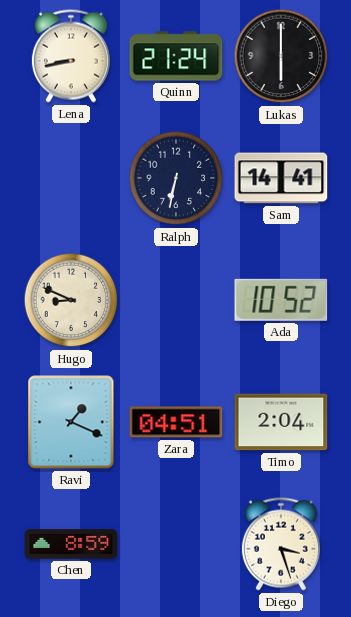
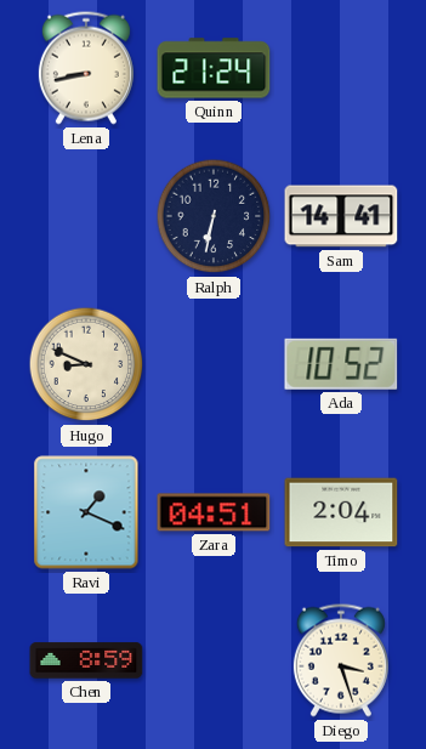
Lukas: 6:00 -> none
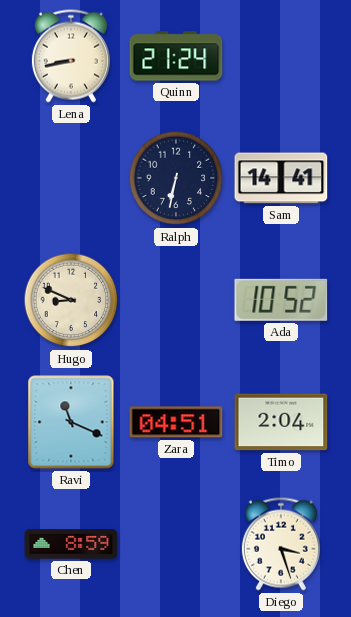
Ravi: 1:19 -> 11:19
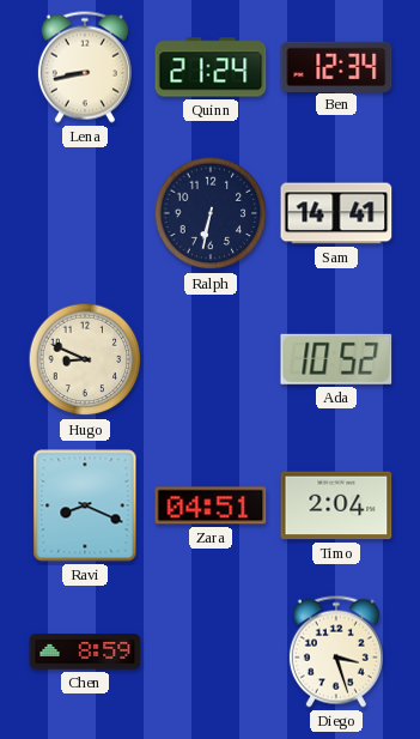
Ben: none -> 12:34
Ravi: 11:19 -> 8:19
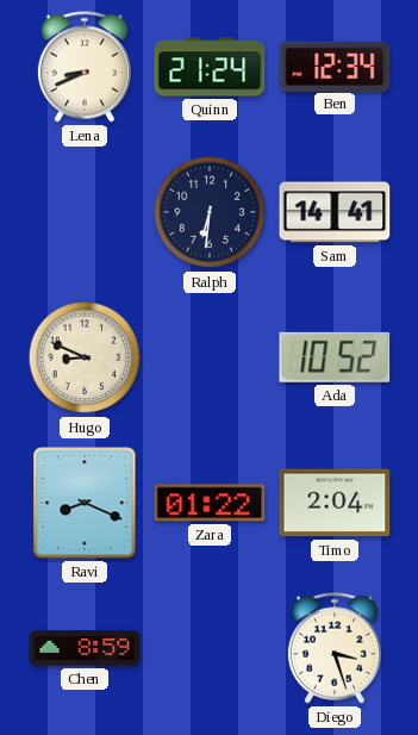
Lena: 8:43 -> 8:41
Ralph: 6:32 -> 6:31
Zara: 04:51 -> 01:22
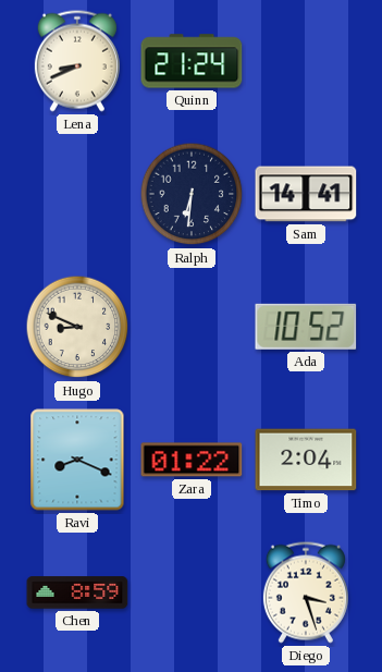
Ben: 12:34 -> none
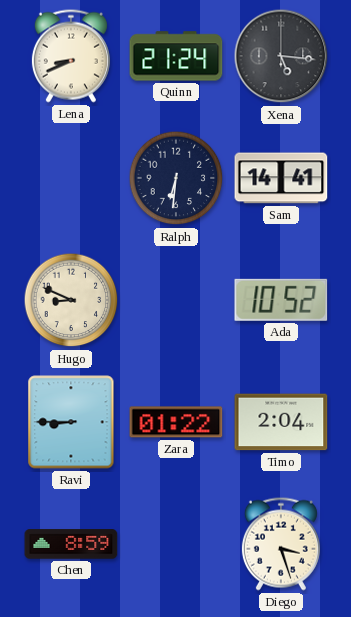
Xena: none -> 5:16
Ravi: 8:19 -> 8:45
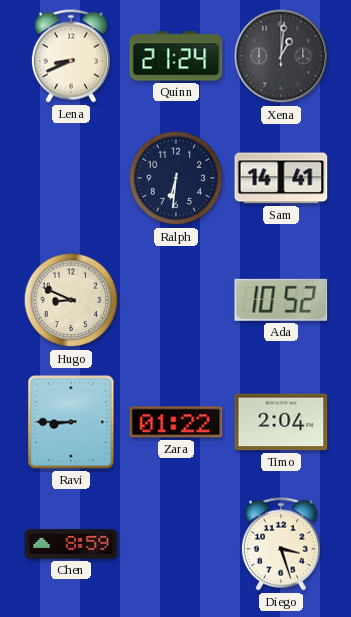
Xena: 5:16 -> 1:01
